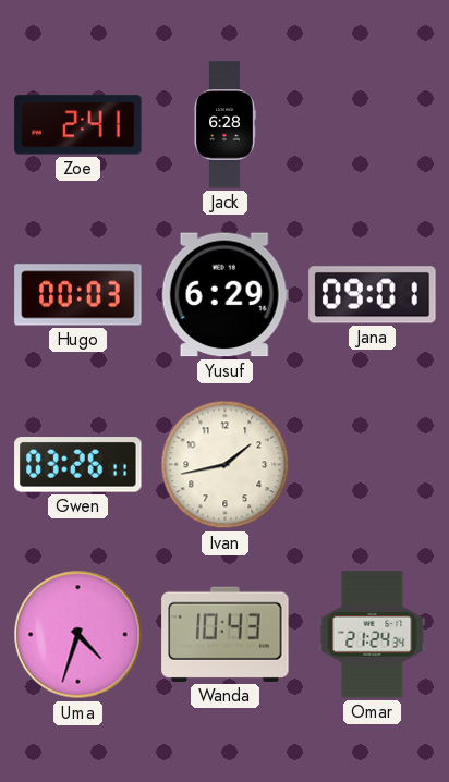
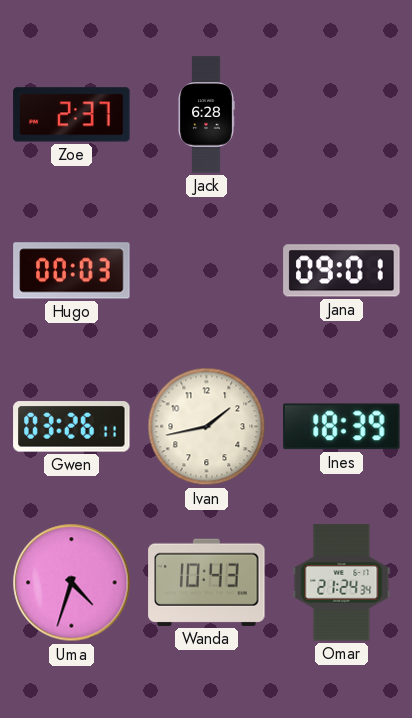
Zoe: 2:41 -> 2:37
Yusuf: 6:29 -> none
Ines: none -> 18:39
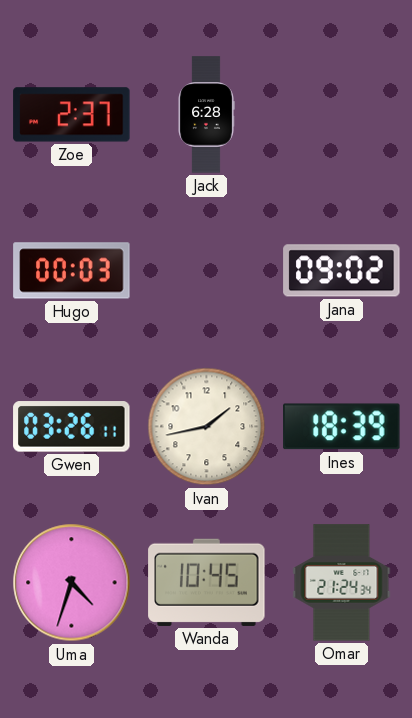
Jana: 09:01 -> 09:02
Wanda: 10:43 -> 10:45
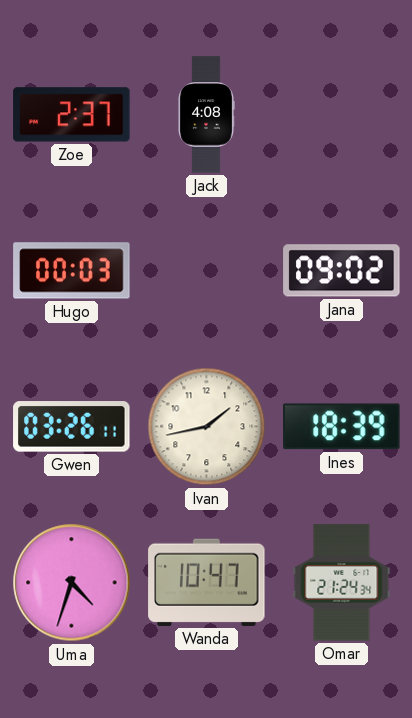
Jack: 6:28 -> 4:08
Wanda: 10:45 -> 10:47
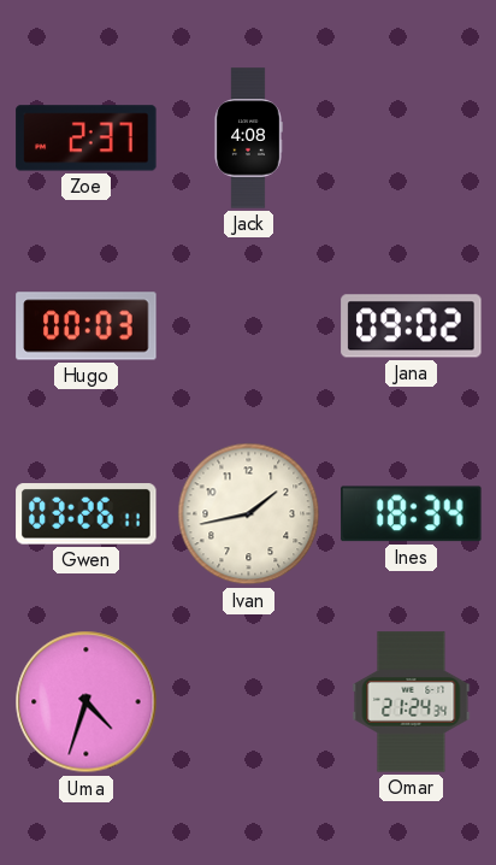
Ines: 18:39 -> 18:34
Wanda: 10:47 -> none
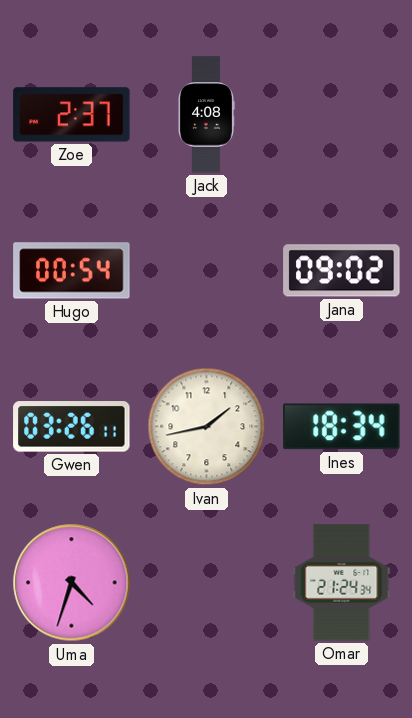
Hugo: 00:03 -> 00:54
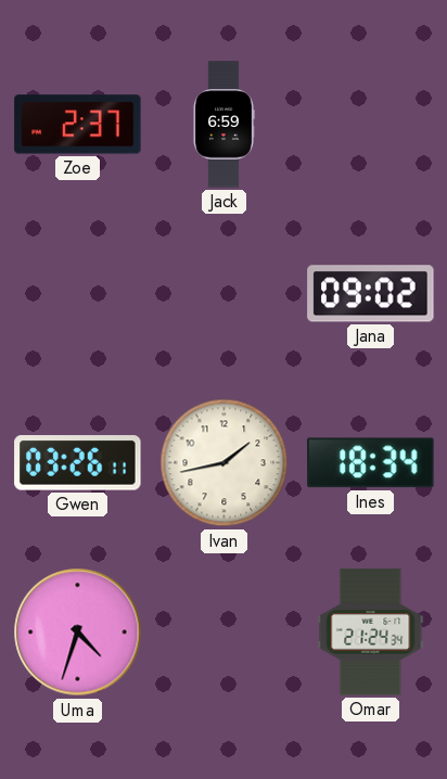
Jack: 4:08 -> 6:59
Hugo: 00:54 -> none
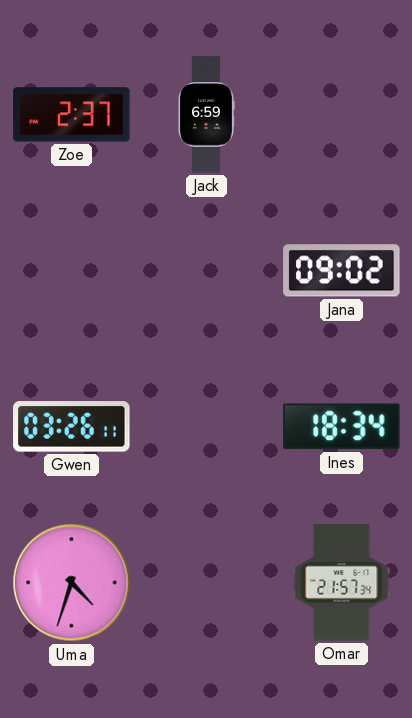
Ivan: 1:43 -> none
Omar: 21:24 -> 21:57
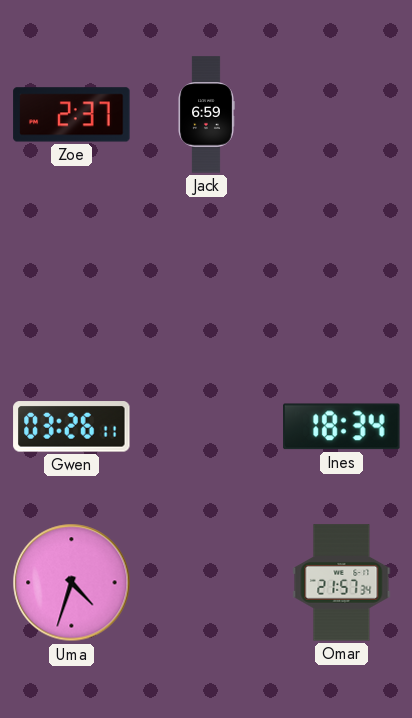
Jana: 09:02 -> none
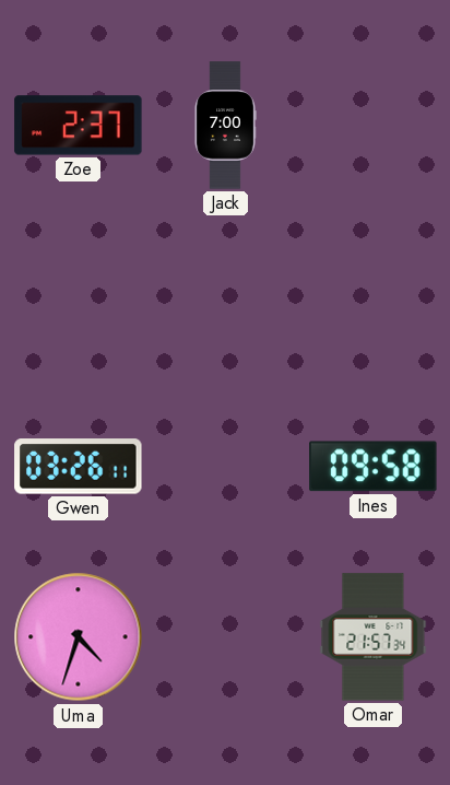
Jack: 6:59 -> 7:00
Ines: 18:34 -> 09:58
